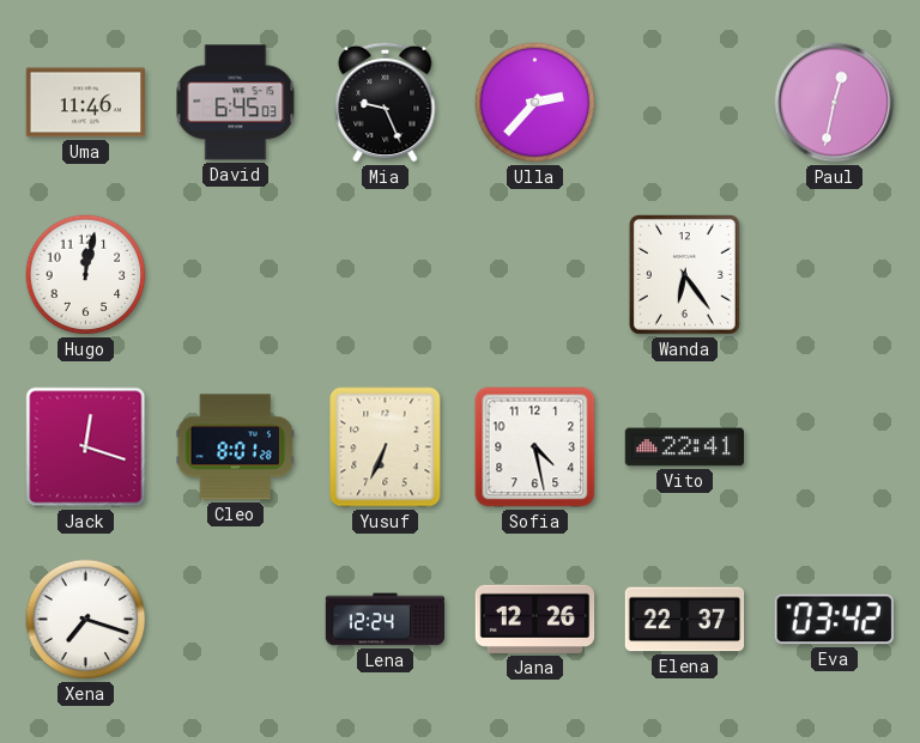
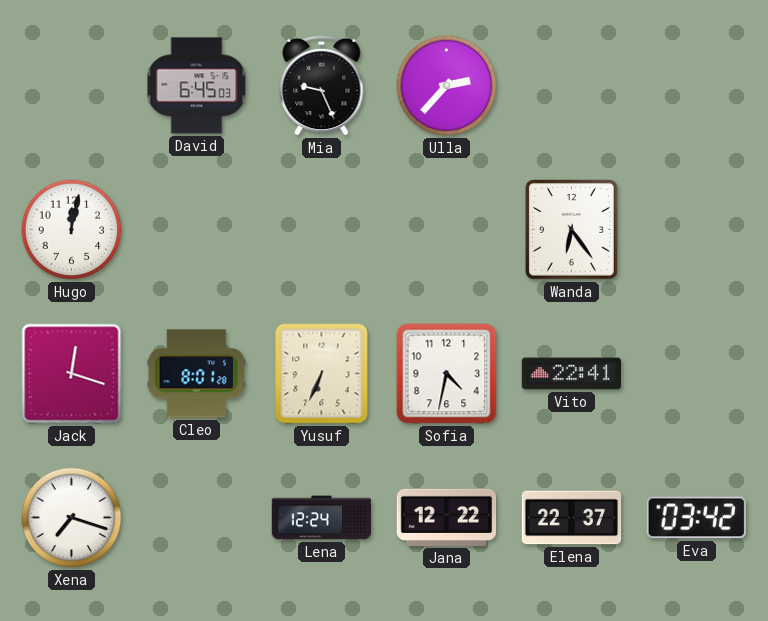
Uma: 11:46 -> none
Paul: 12:32 -> none
Sofia: 4:28 -> 4:32
Jana: 12:26 -> 12:22
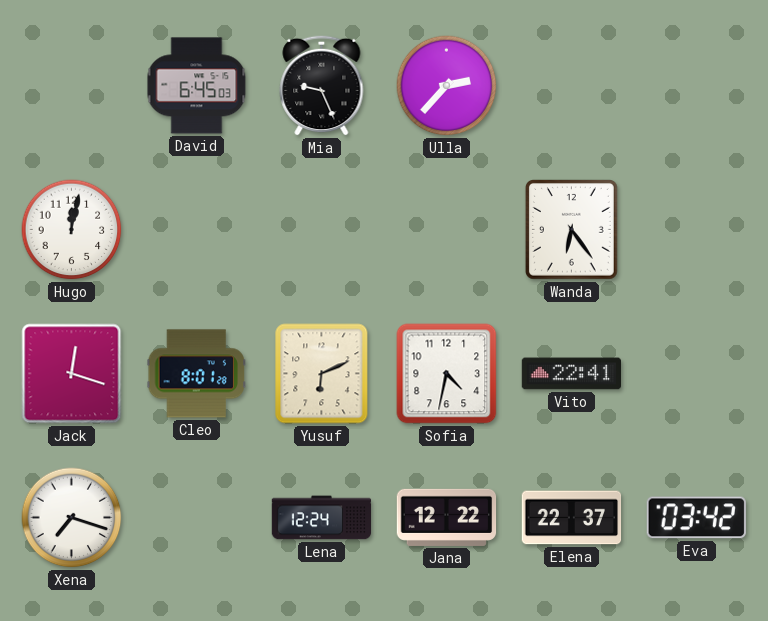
Yusuf: 6:34 -> 6:11
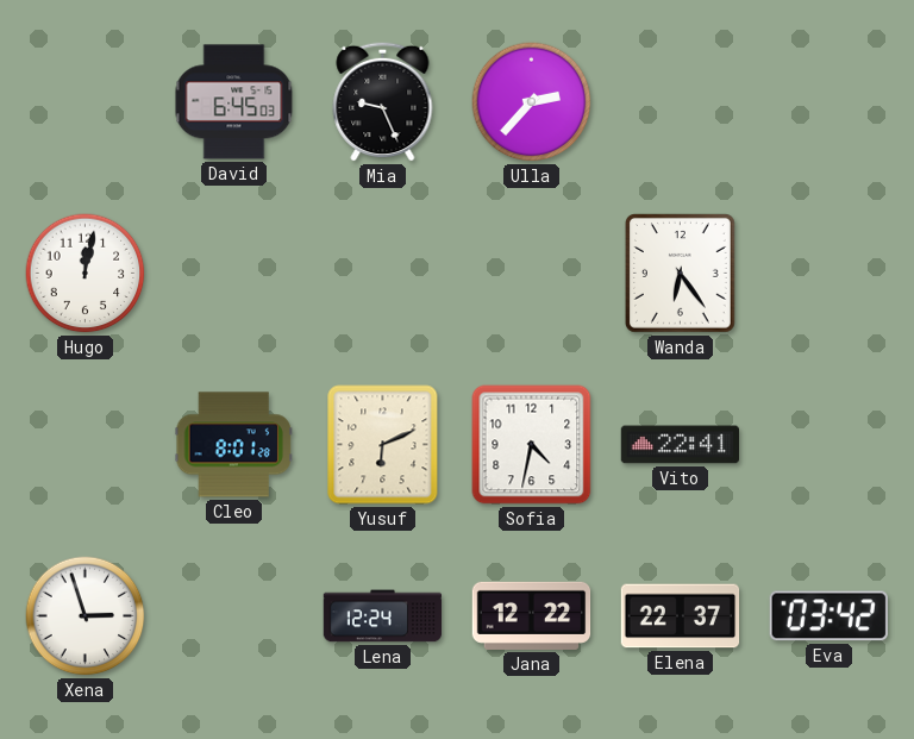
Jack: 12:18 -> none
Xena: 7:18 -> 2:57
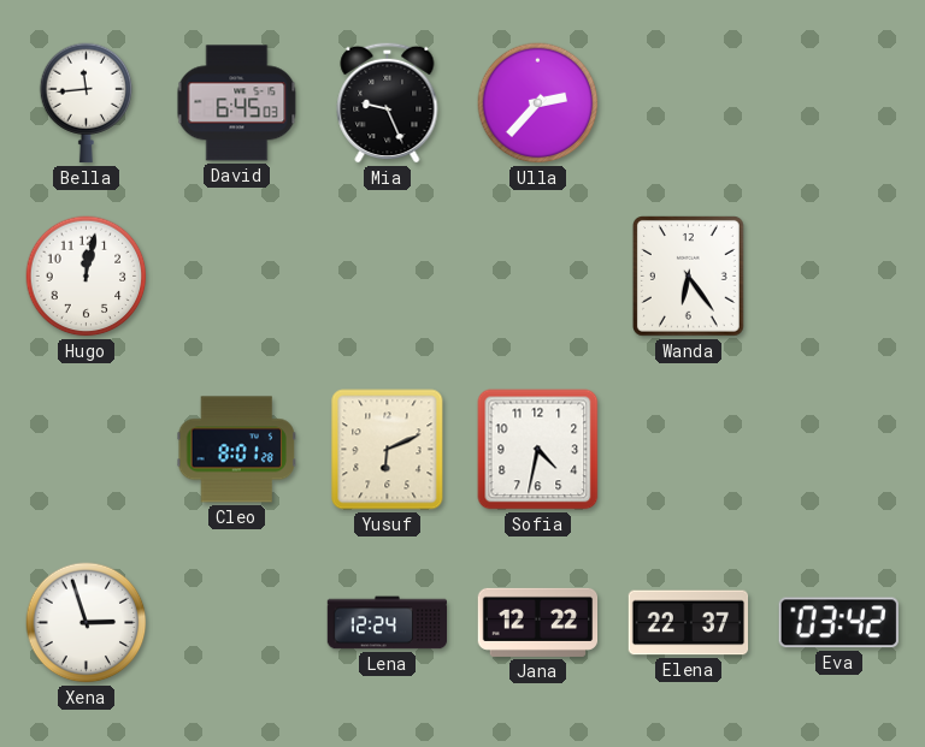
Bella: none -> 11:44
Vito: 22:41 -> none
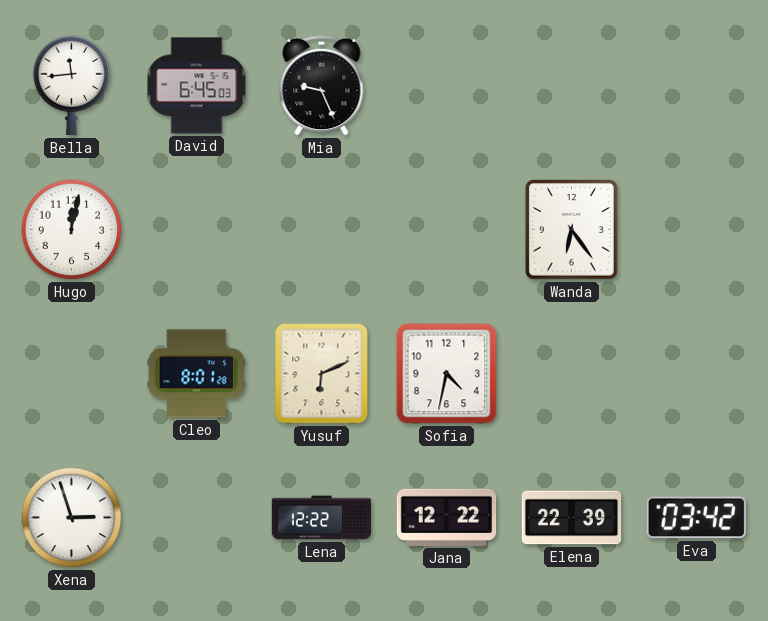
Ulla: 2:37 -> none
Lena: 12:24 -> 12:22
Elena: 22:37 -> 22:39
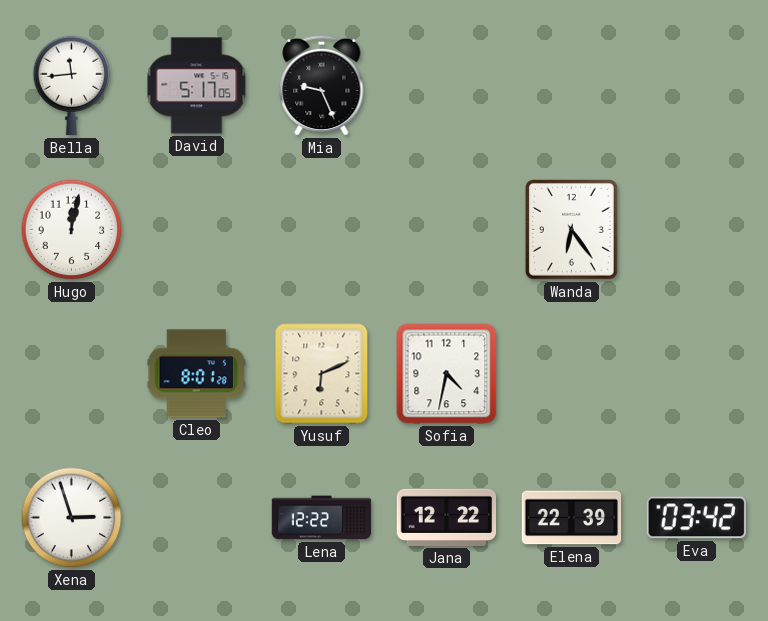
David: 6:45 -> 5:17
